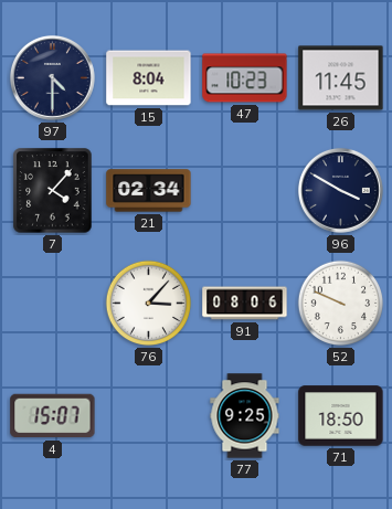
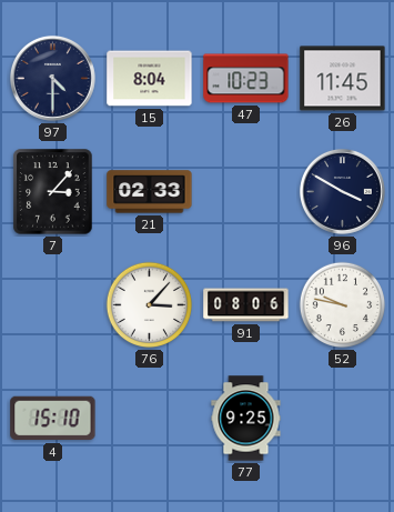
7: 4:07 -> 3:07
21: 02:34 -> 02:33
52: 9:49 -> 9:47
4: 15:07 -> 15:10
71: 18:50 -> none
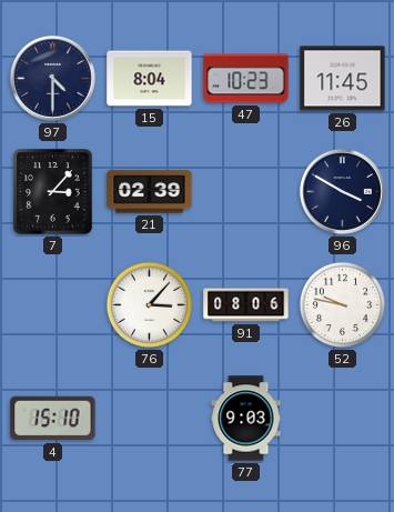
21: 02:33 -> 02:39
77: 9:25 -> 9:03
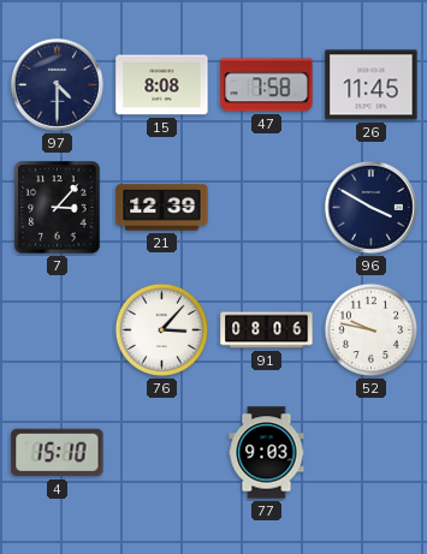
15: 8:04 -> 8:08
47: 10:23 -> 7:58
21: 02:39 -> 12:39
